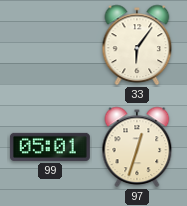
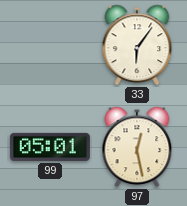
97: 12:33 -> 12:28
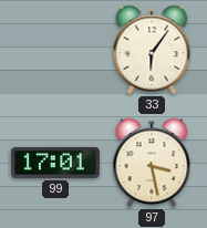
99: 05:01 -> 17:01
97: 12:28 -> 3:28
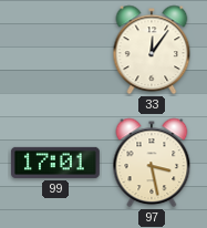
33: 6:06 -> 12:06
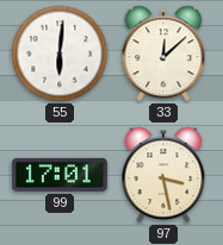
55: none -> 6:01
33: 12:06 -> 12:08
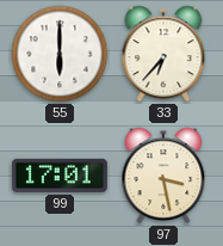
55: 6:01 -> 6:00
33: 12:08 -> 6:37
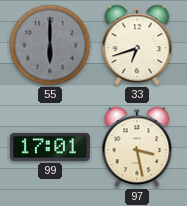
55 dial: white -> grey
33: 6:37 -> 6:42
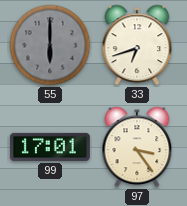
97: 3:28 -> 3:24
